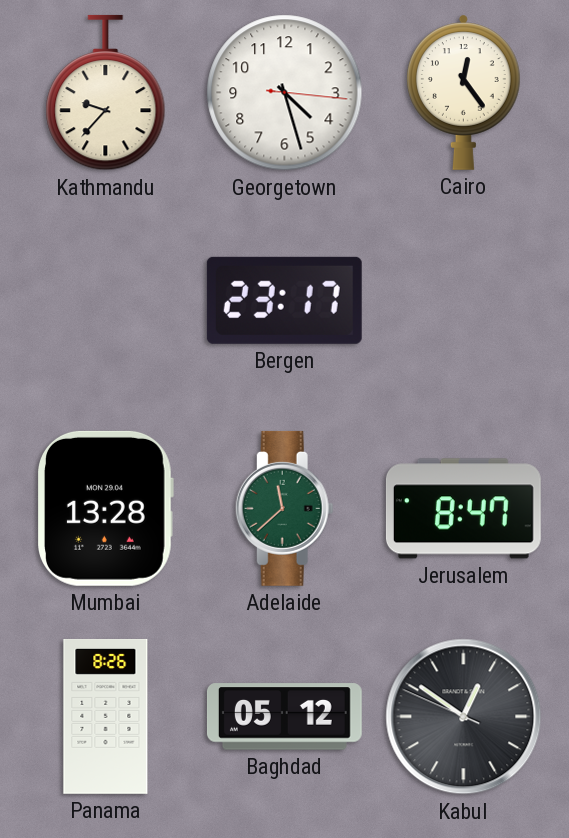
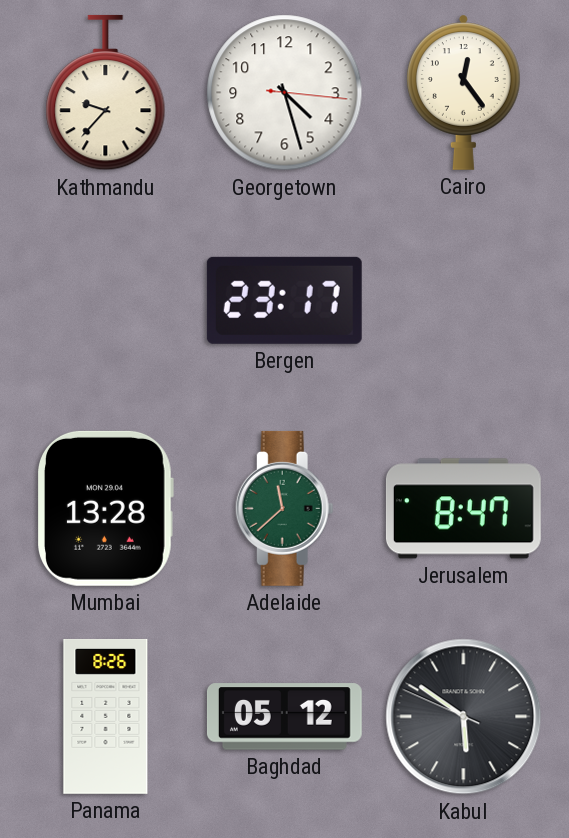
Kabul: 12:50 -> 5:50
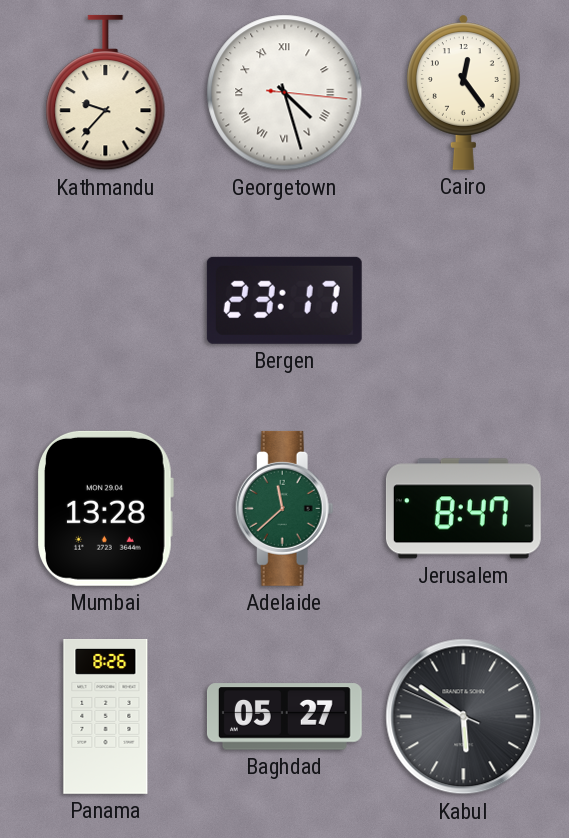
Georgetown numerals: Arabic -> Roman
Baghdad: 05:12 -> 05:27
